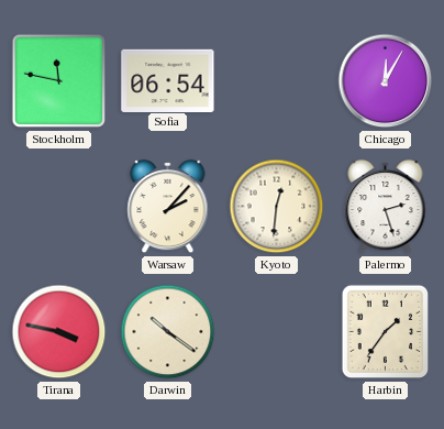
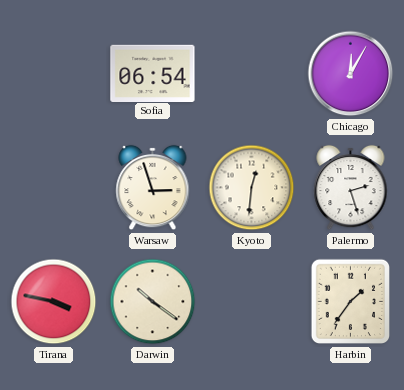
Stockholm: 11:47 -> none
Warsaw: 2:07 -> 2:57
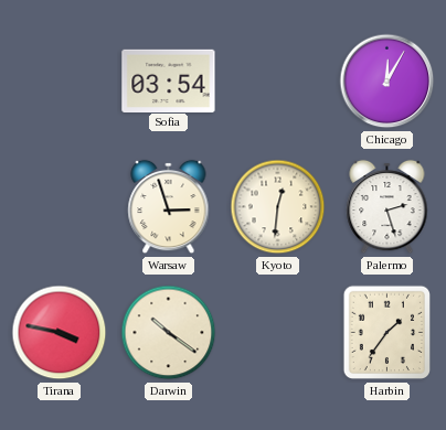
Sofia: 06:54 -> 03:54
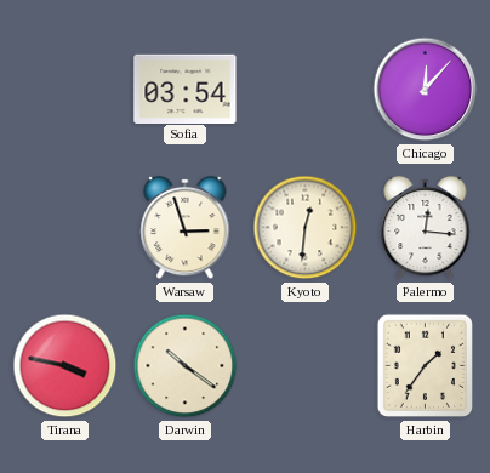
Chicago: 12:05 -> 12:07
Palermo: 2:27 -> 12:16
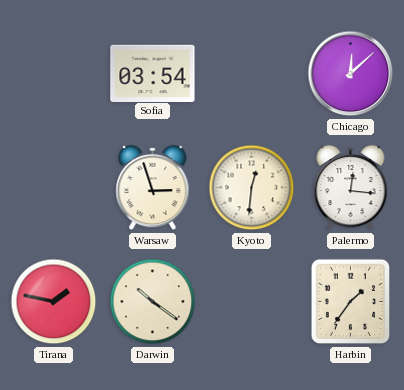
Chicago: 12:07 -> 12:08
Tirana: 3:47 -> 1:47
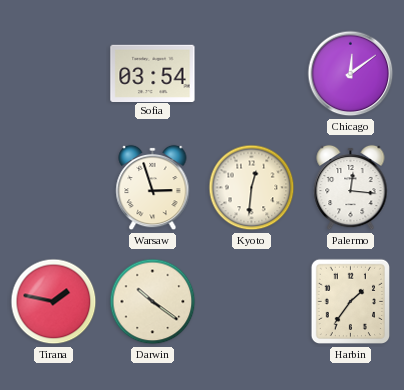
Chicago: 12:08 -> 12:09
